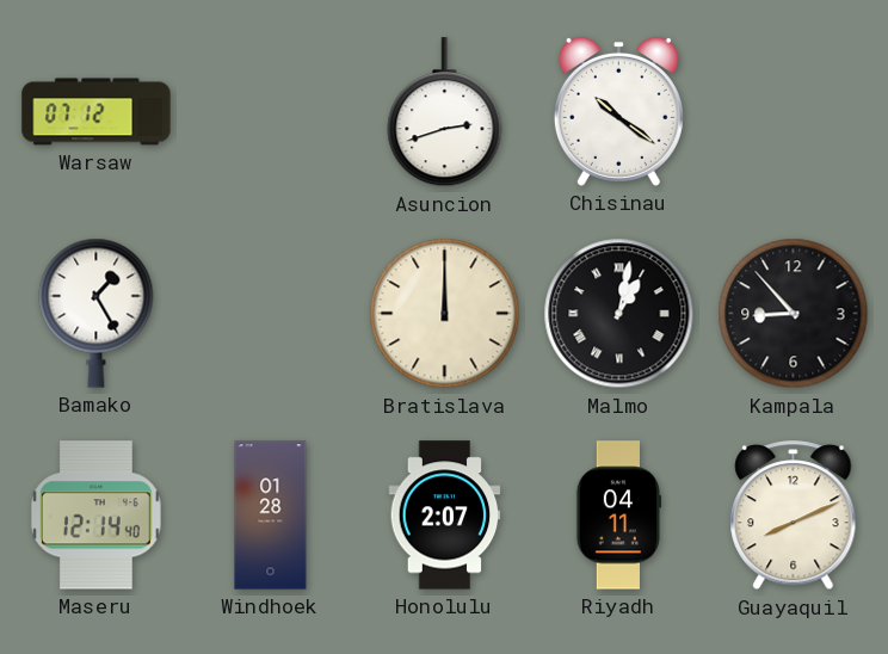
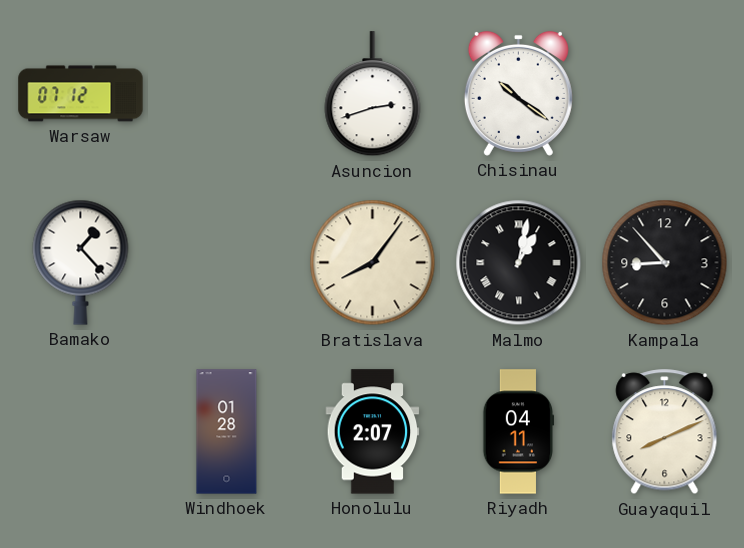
Bamako: 1:25 -> 1:23
Bratislava: 12:00 -> 8:06
Maseru: 12:14 -> none
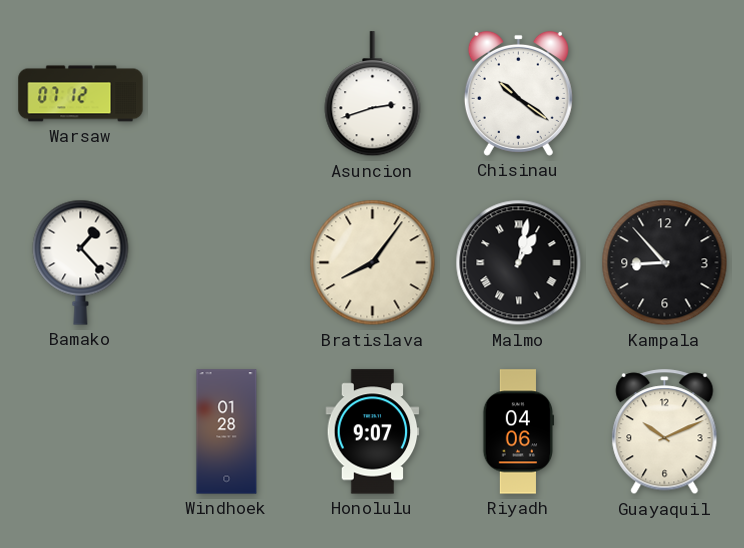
Honolulu: 2:07 -> 9:07
Riyadh: 04:11 -> 04:06
Guayaquil: 8:11 -> 10:11
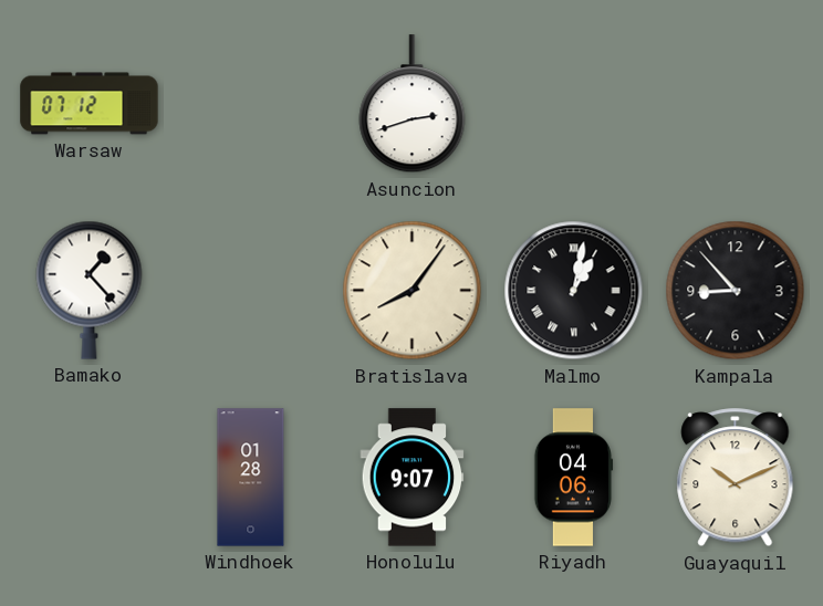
Chisinau: 10:21 -> none
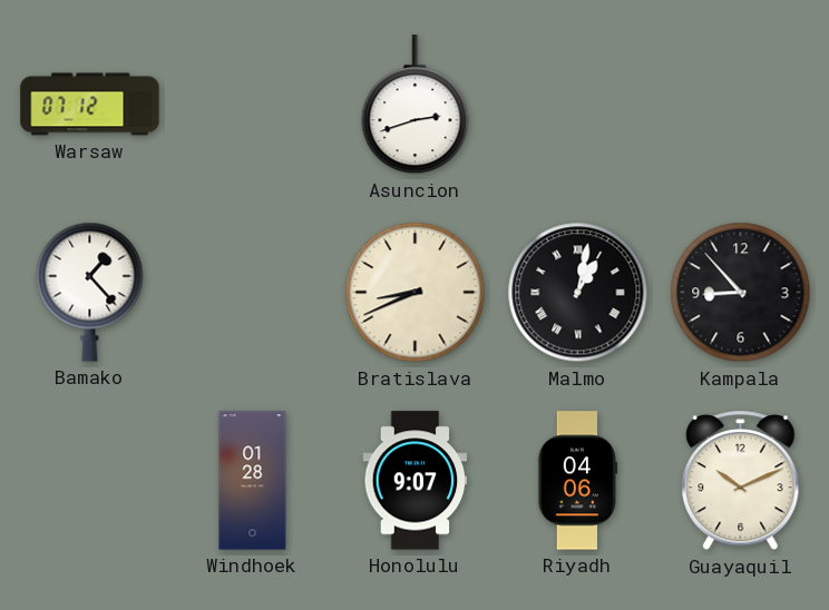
Bratislava: 8:06 -> 8:41
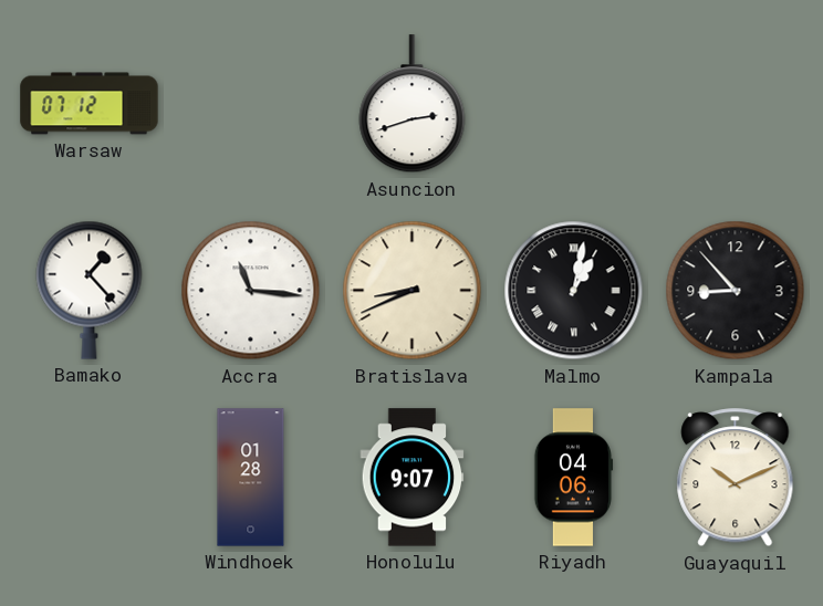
Accra: none -> 11:16
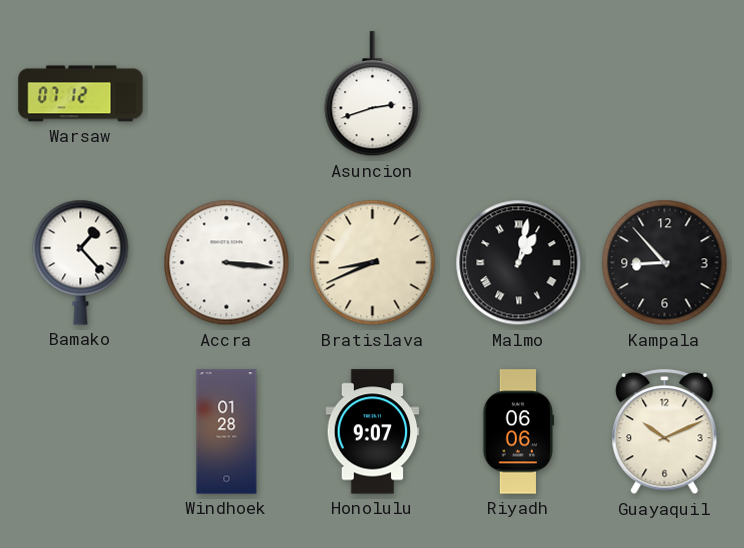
Accra: 11:16 -> 3:16
Riyadh: 04:06 -> 06:06
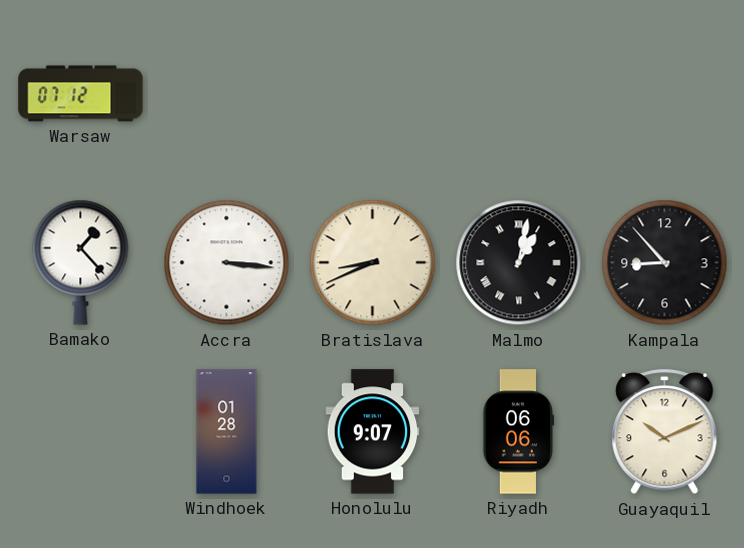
Asuncion: 2:42 -> none
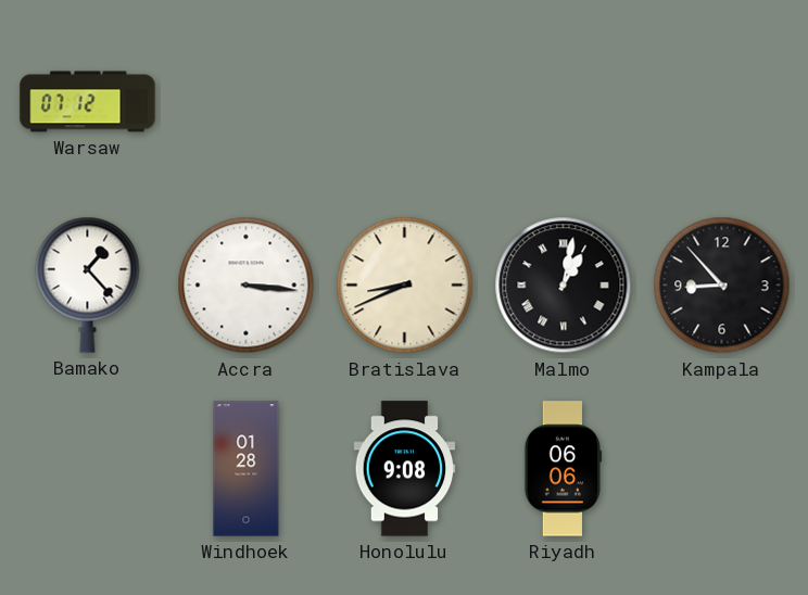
Honolulu: 9:07 -> 9:08
Guayaquil: 10:11 -> none
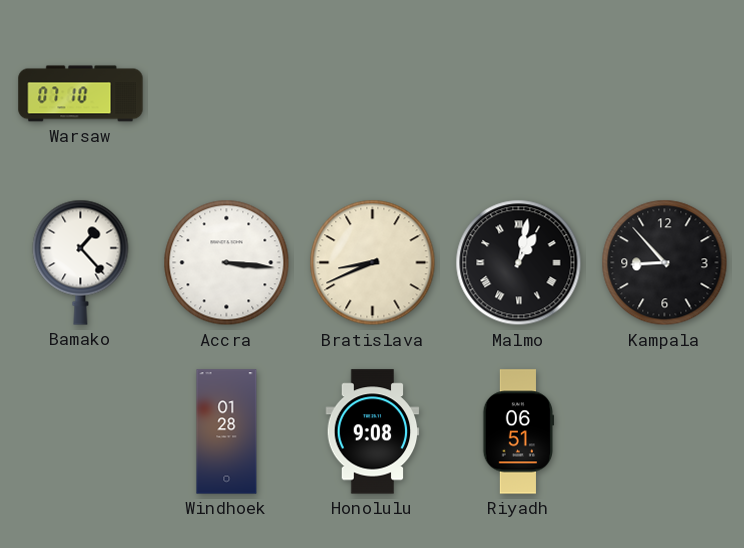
Warsaw: 07:12 -> 07:10
Riyadh: 06:06 -> 06:51
